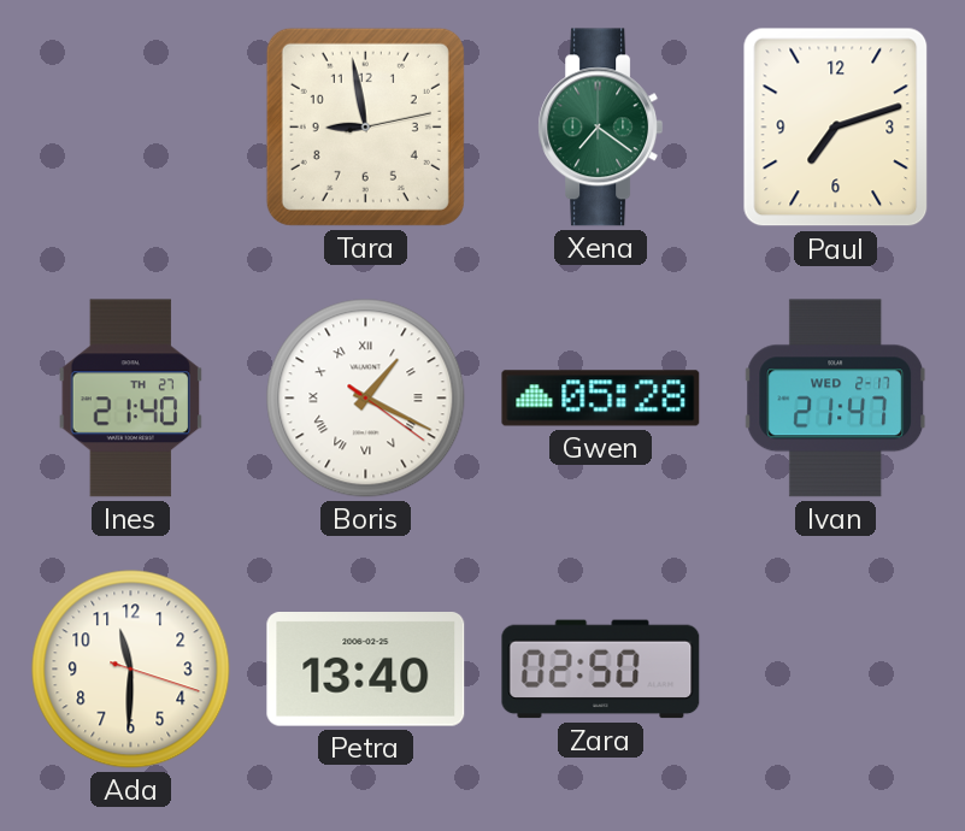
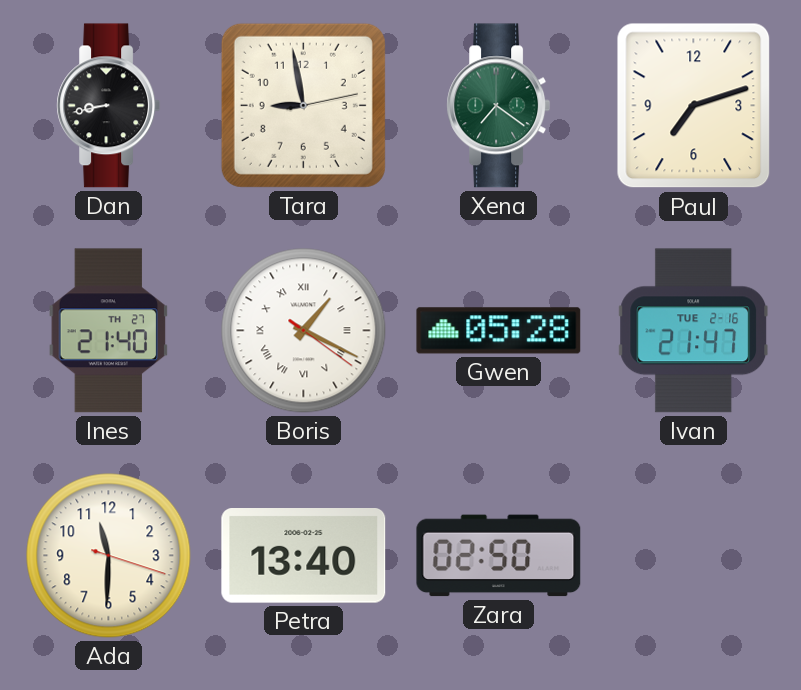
Dan: none -> 8:43
Ivan date: WED 2-17 -> TUE 2-16
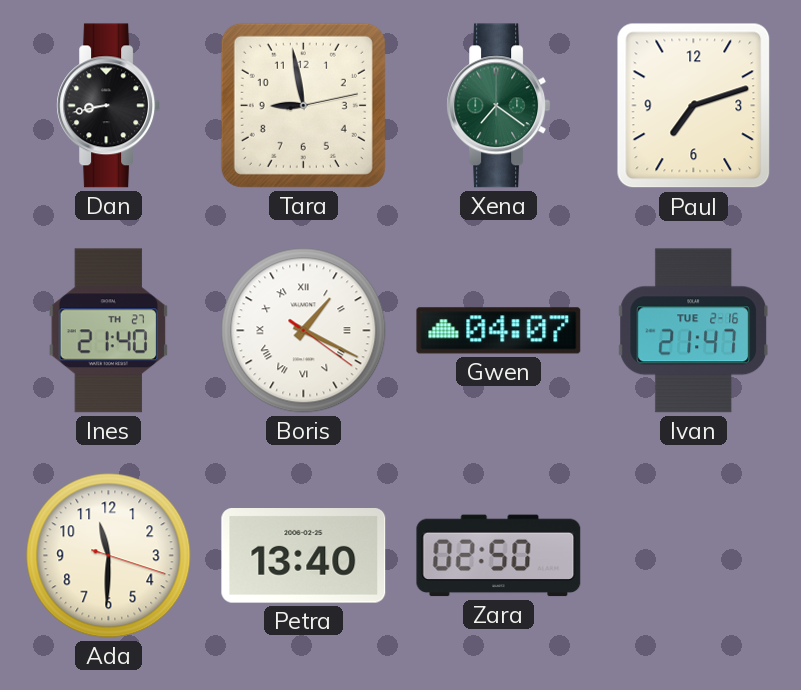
Gwen: 05:28 -> 04:07
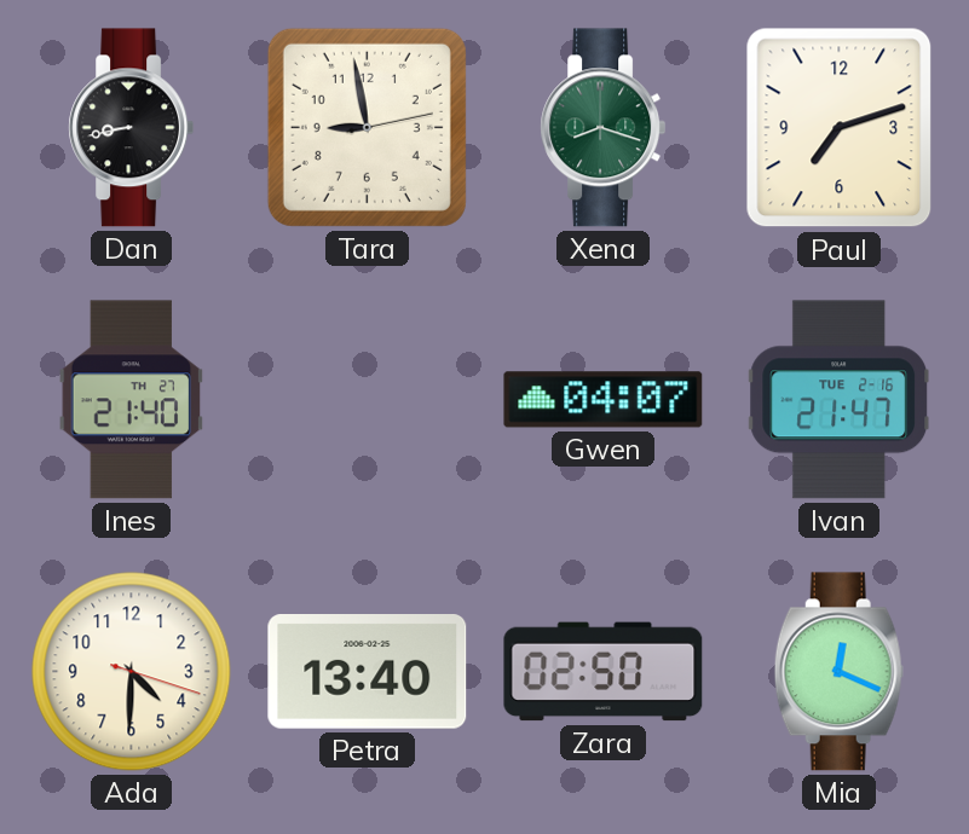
Xena: 7:21 -> 8:18
Boris: 1:19 -> none
Ada: 11:30 -> 4:30
Mia: none -> 12:19
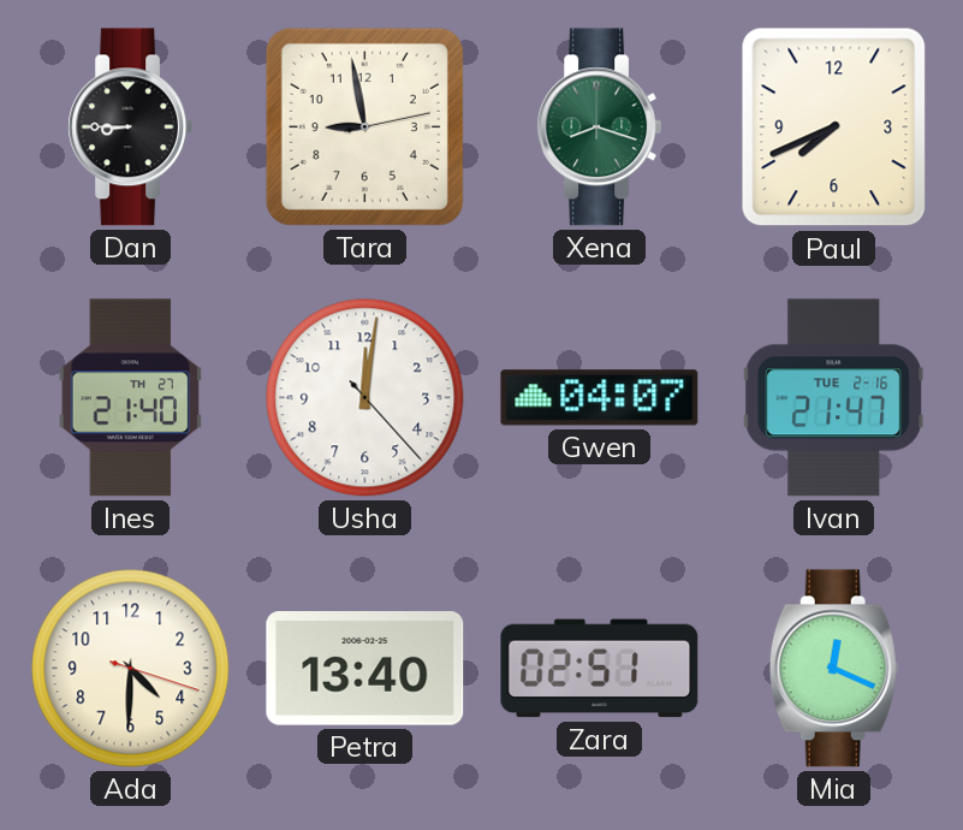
Dan: 8:43 -> 8:45
Paul: 7:12 -> 7:41
Usha: none -> 12:01
Zara: 02:50 -> 02:51
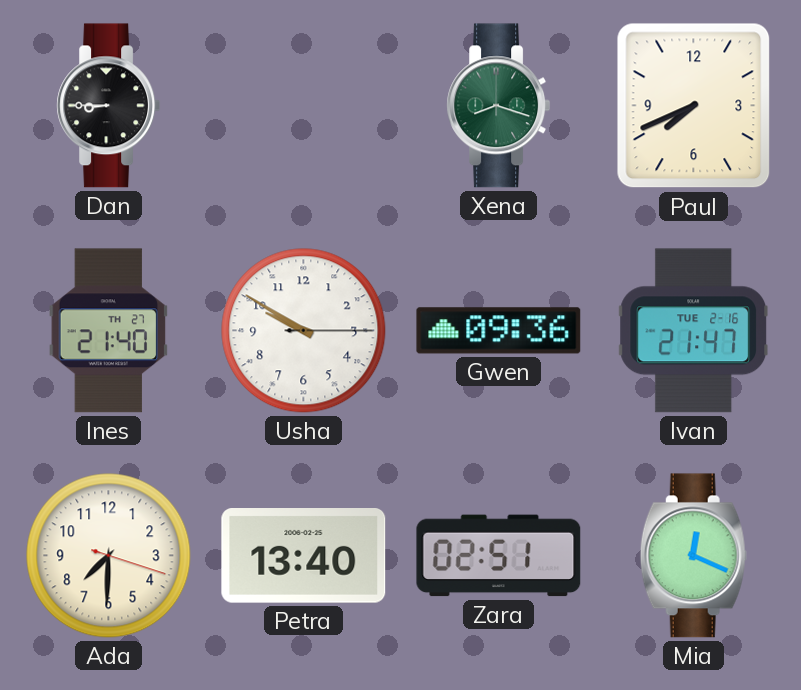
Tara: 8:58 -> none
Usha: 12:01 -> 9:50
Gwen: 04:07 -> 09:36
Ada: 4:30 -> 7:30
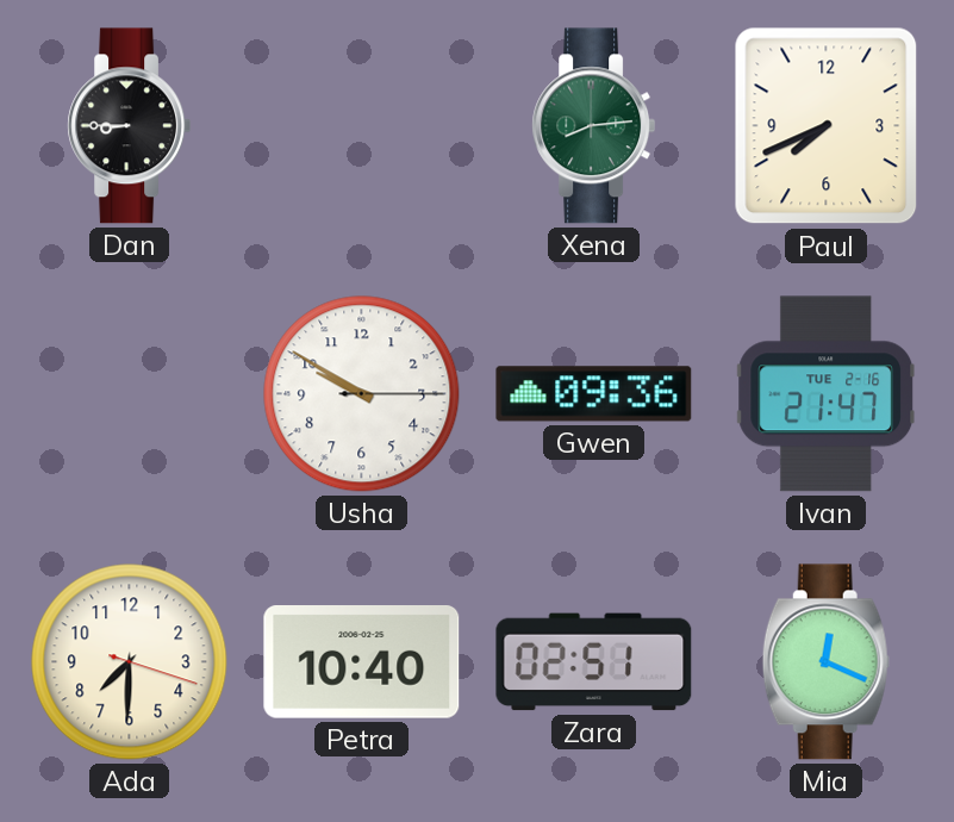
Xena: 8:18 -> 8:14
Ines: 21:40 -> none
Petra: 13:40 -> 10:40
